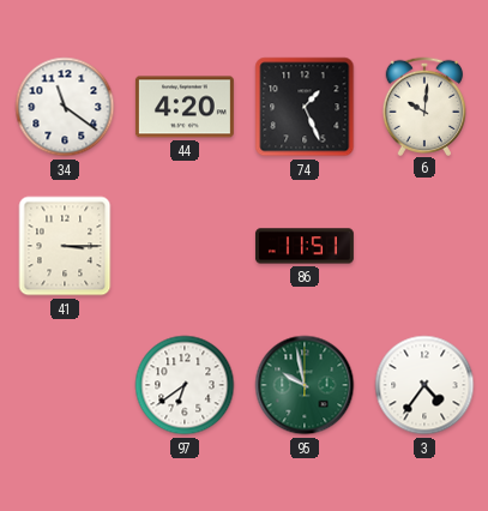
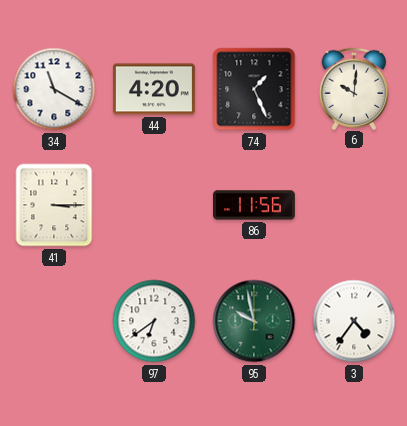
34: 11:21 -> 11:20
86: 11:51 -> 11:56
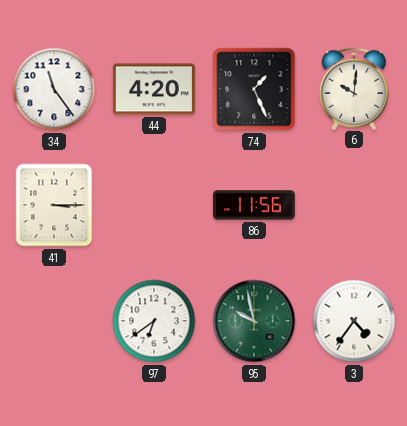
34: 11:20 -> 11:24
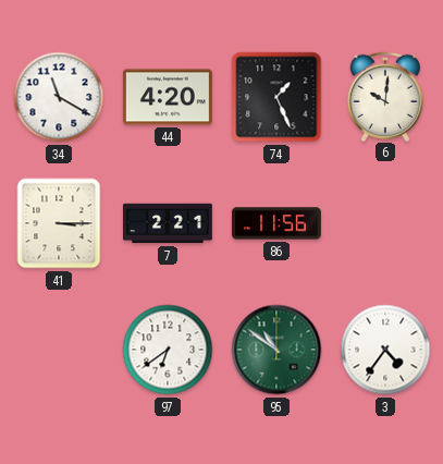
34: 11:24 -> 11:20
7: none -> 2:21
95: 9:58 -> 10:51
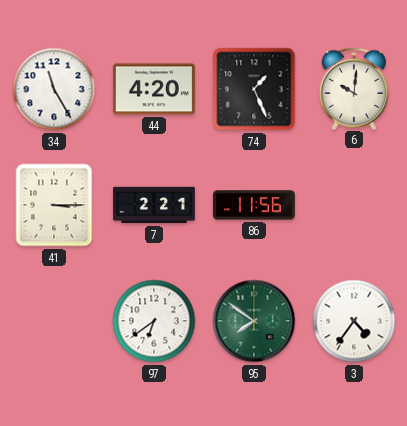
34: 11:20 -> 11:25
95: 10:51 -> 7:51
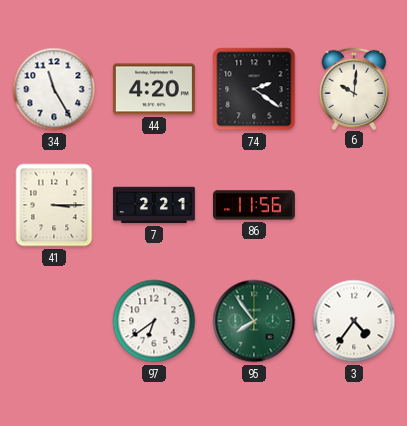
74: 1:26 -> 2:21
95: 7:51 -> 7:54
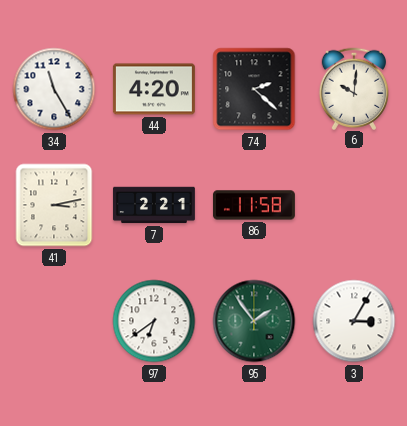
74: 2:21 -> 2:22
41: 3:15 -> 3:13
86: 11:56 -> 11:58
95: 7:54 -> 1:54
3: 4:36 -> 3:05
